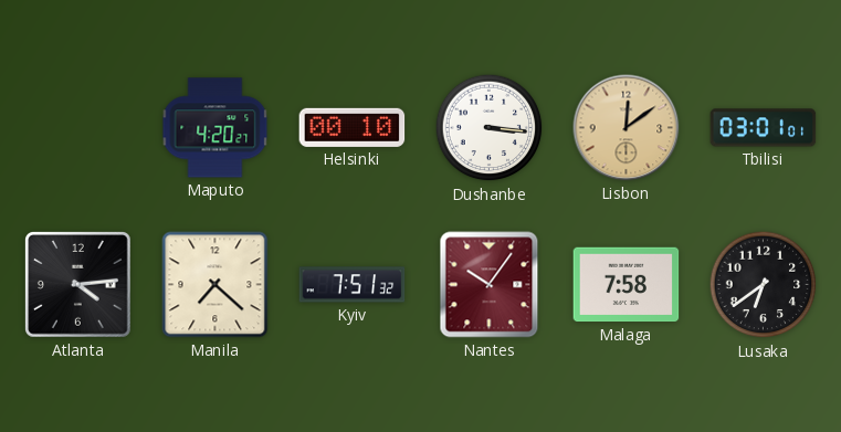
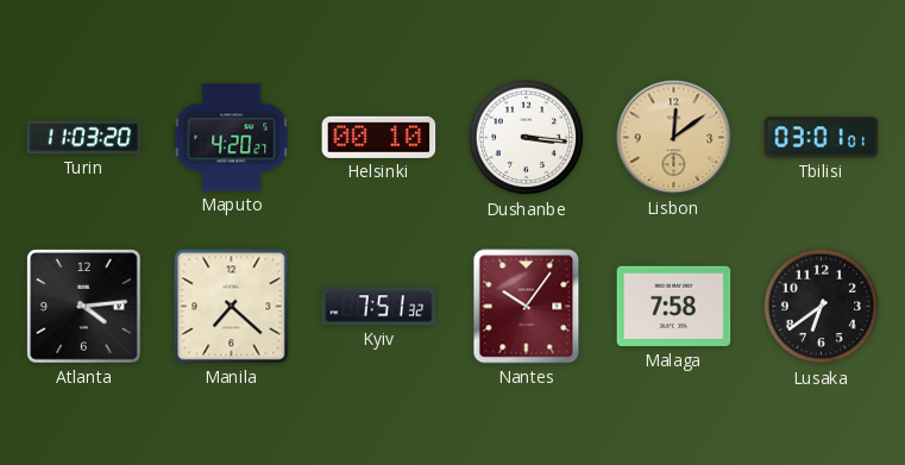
Turin: none -> 11:03
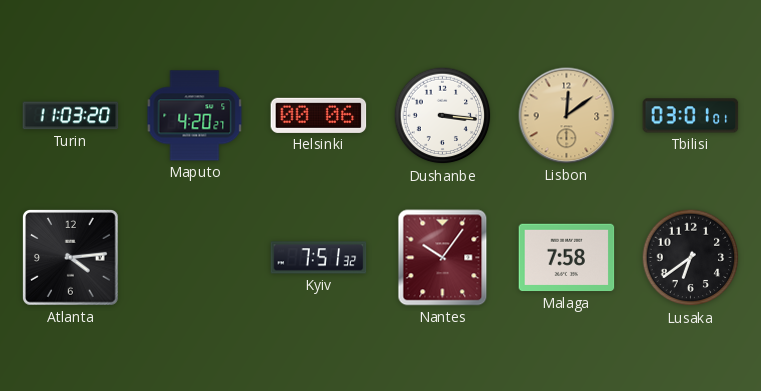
Helsinki: 00:10 -> 00:06
Manila: 7:22 -> none
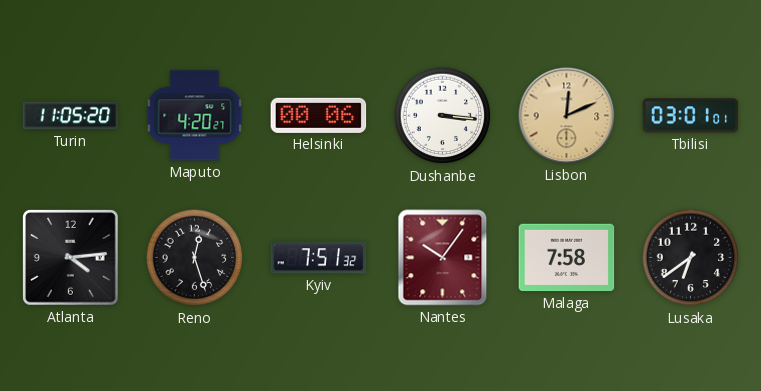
Turin: 11:03 -> 11:05
Lisbon: 12:09 -> 12:11
Reno: none -> 12:27
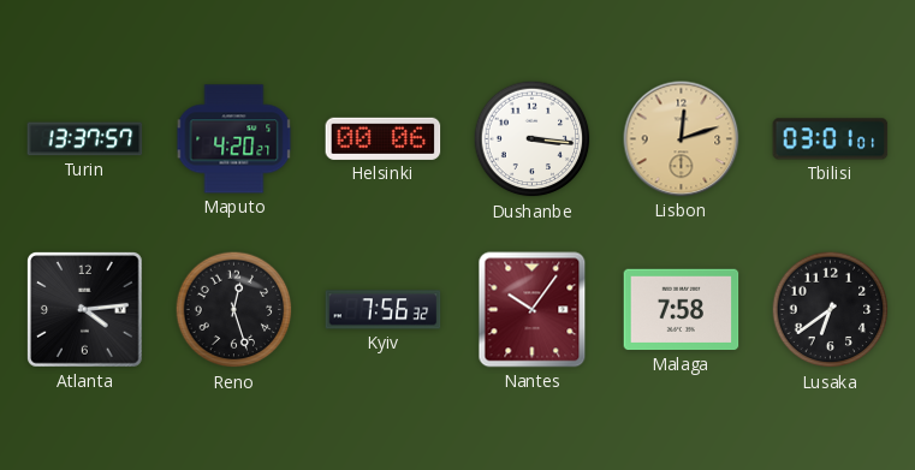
Turin: 11:05 -> 13:37
Lisbon: 12:11 -> 12:12
Kyiv: 7:51 -> 7:56
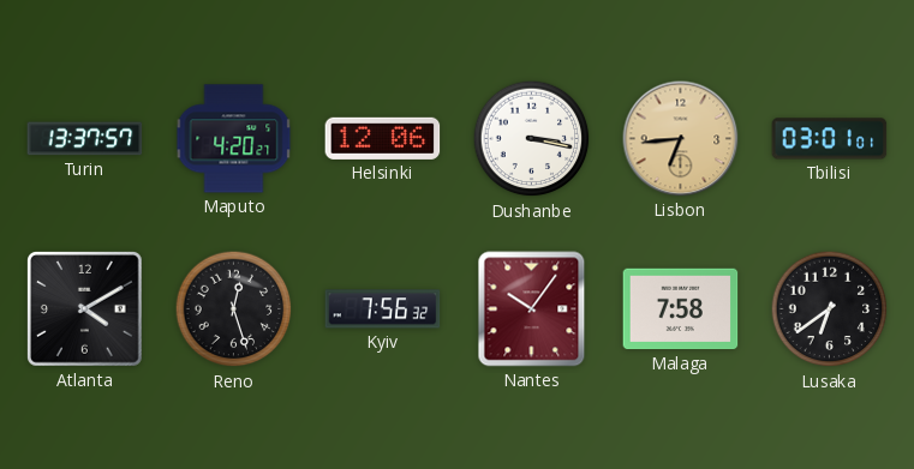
Helsinki: 00:06 -> 12:06
Dushanbe: 3:16 -> 3:17
Lisbon: 12:12 -> 6:44
Atlanta: 4:14 -> 4:10
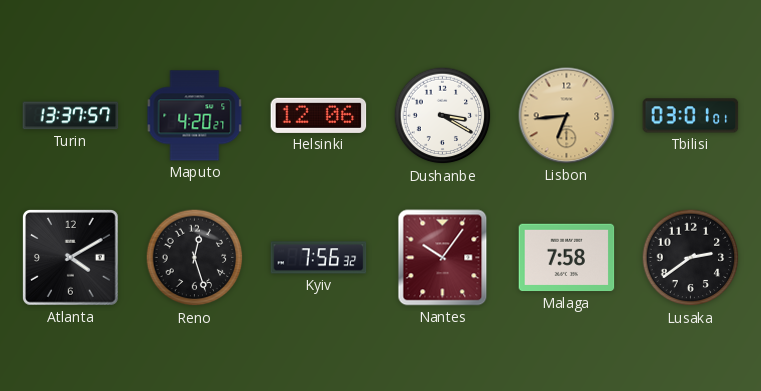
Dushanbe: 3:17 -> 3:20
Lusaka: 6:39 -> 2:39
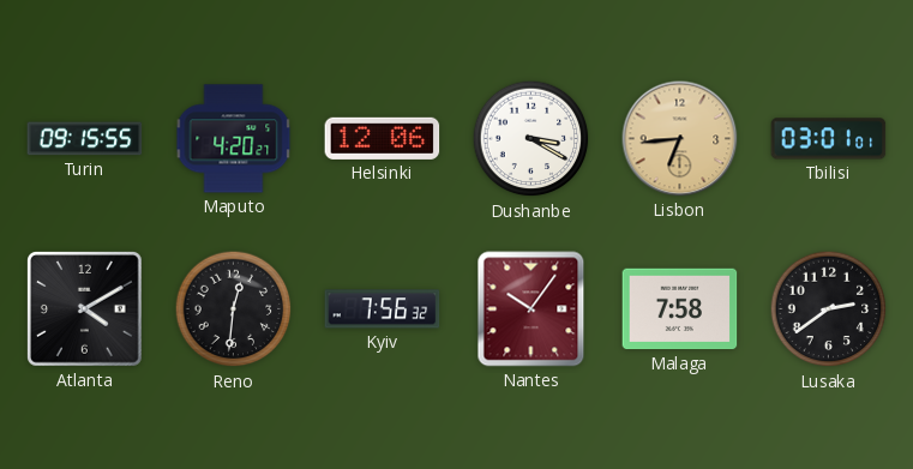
Turin: 13:37 -> 09:15
Reno: 12:27 -> 12:31
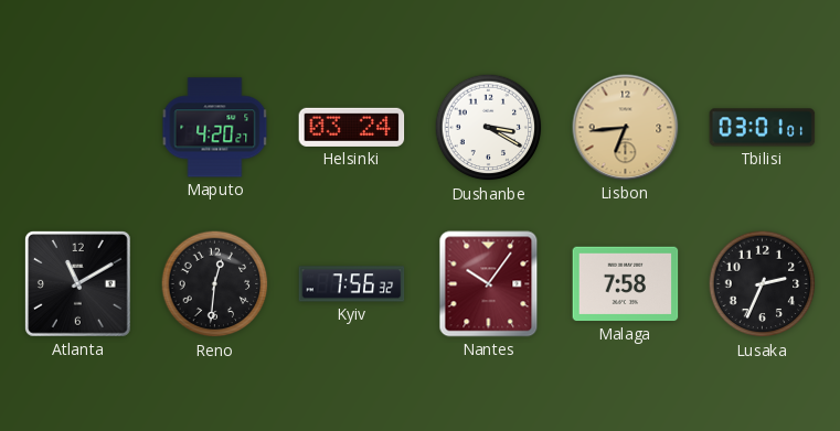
Turin: 09:15 -> none
Helsinki: 12:06 -> 03:24
Atlanta: 4:10 -> 11:10
Lusaka: 2:39 -> 2:34
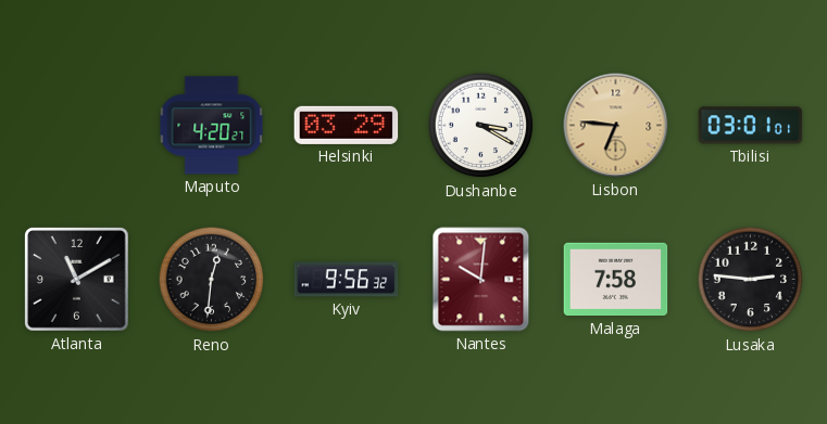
Helsinki: 03:24 -> 03:29
Lisbon: 6:44 -> 6:46
Kyiv: 7:56 -> 9:56
Nantes: 10:06 -> 10:01
Lusaka: 2:34 -> 2:46
